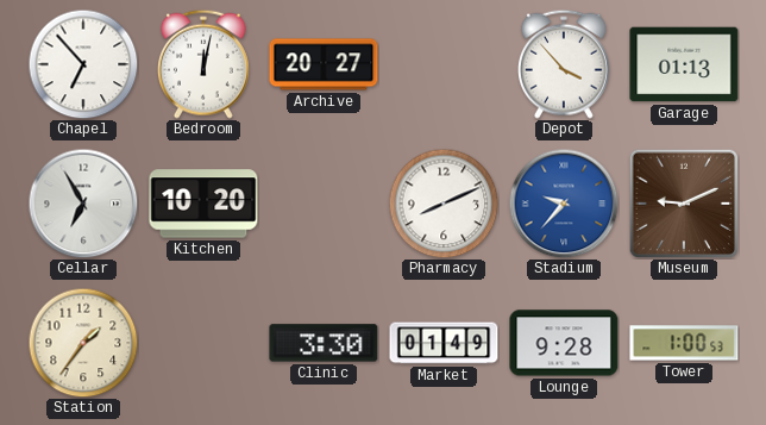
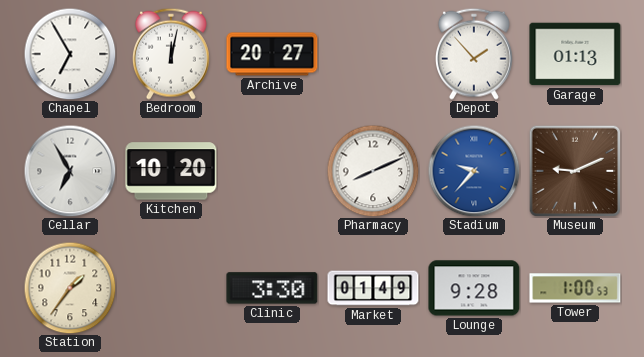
Chapel: 6:53 -> 6:55
Depot: 3:53 -> 1:53
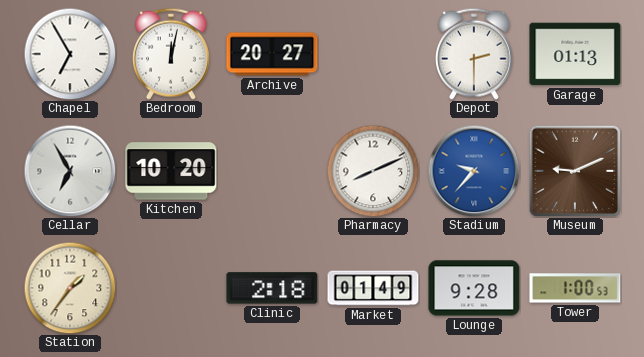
Depot: 1:53 -> 2:30
Clinic: 3:30 -> 2:18
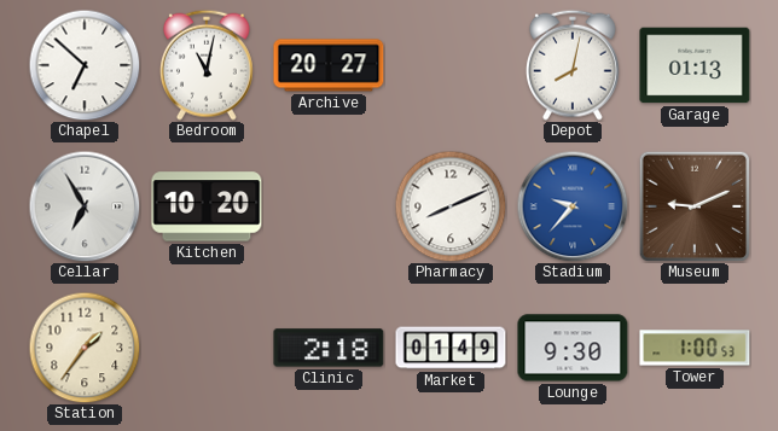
Chapel: 6:55 -> 6:52
Bedroom: 12:02 -> 11:02
Depot: 2:30 -> 8:02
Lounge: 9:28 -> 9:30
